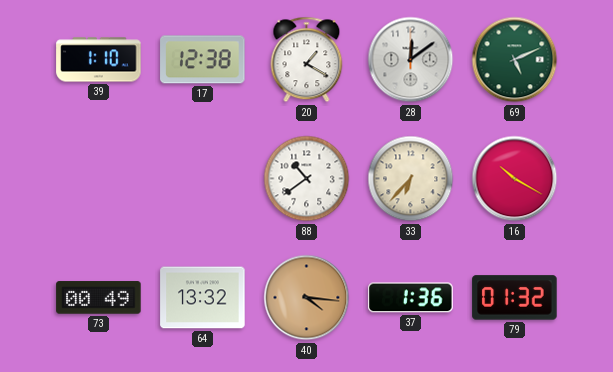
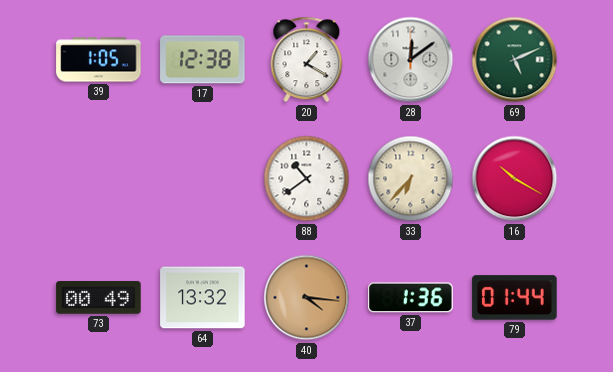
39: 1:10 -> 1:05
79: 01:32 -> 01:44
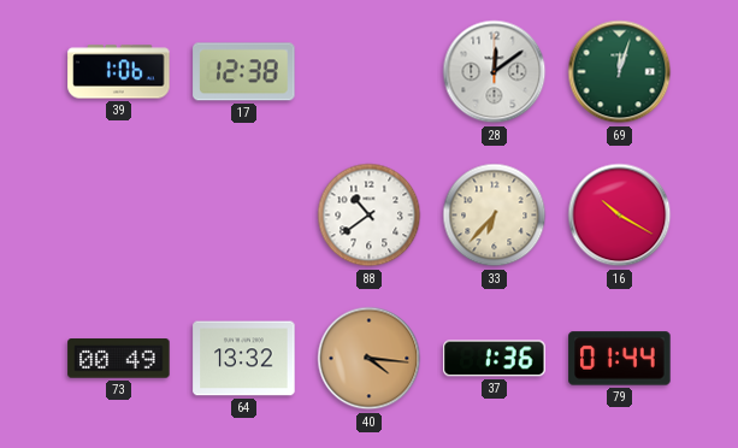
39: 1:05 -> 1:06
20: 1:20 -> none
69: 5:11 -> 12:03
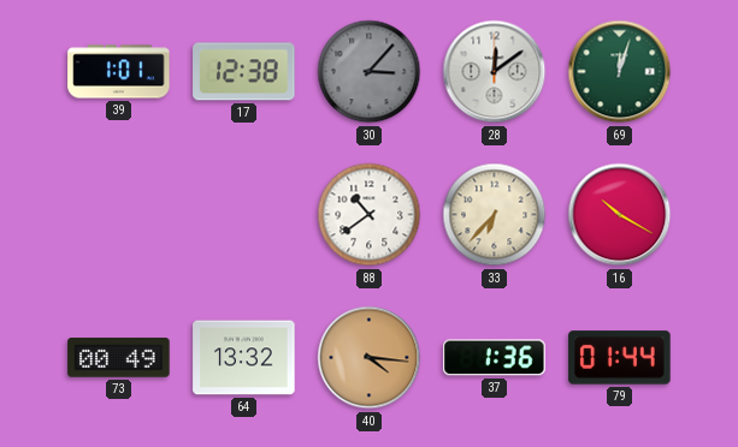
39: 1:06 -> 1:01
30: none -> 3:07
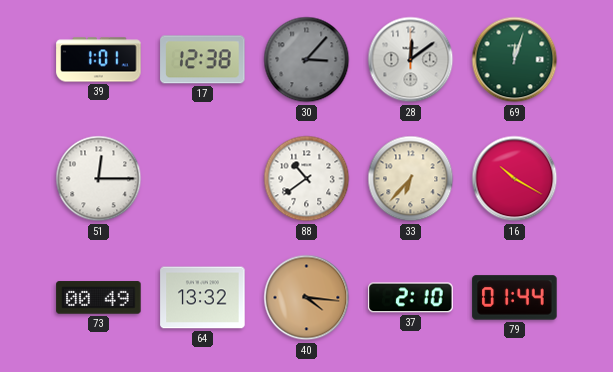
51: none -> 12:15
37: 1:36 -> 2:10
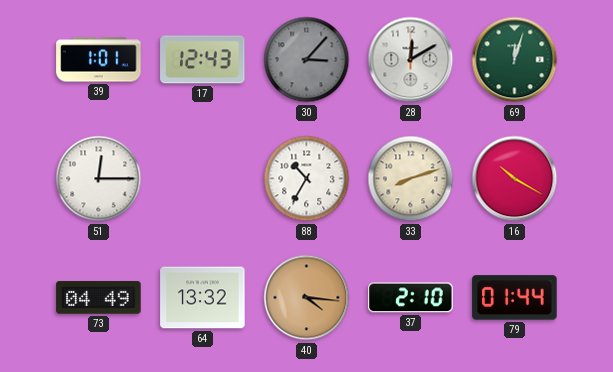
17: 12:38 -> 12:43
28: 12:09 -> 12:10
88: 10:39 -> 10:35
33: 6:37 -> 8:12
73: 00:49 -> 04:49
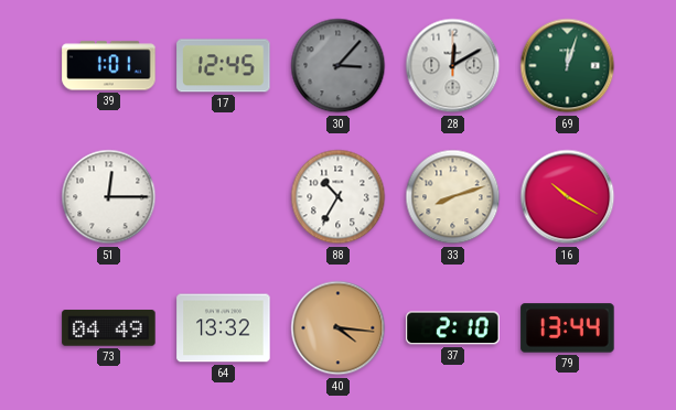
17: 12:43 -> 12:45
79: 01:44 -> 13:44
